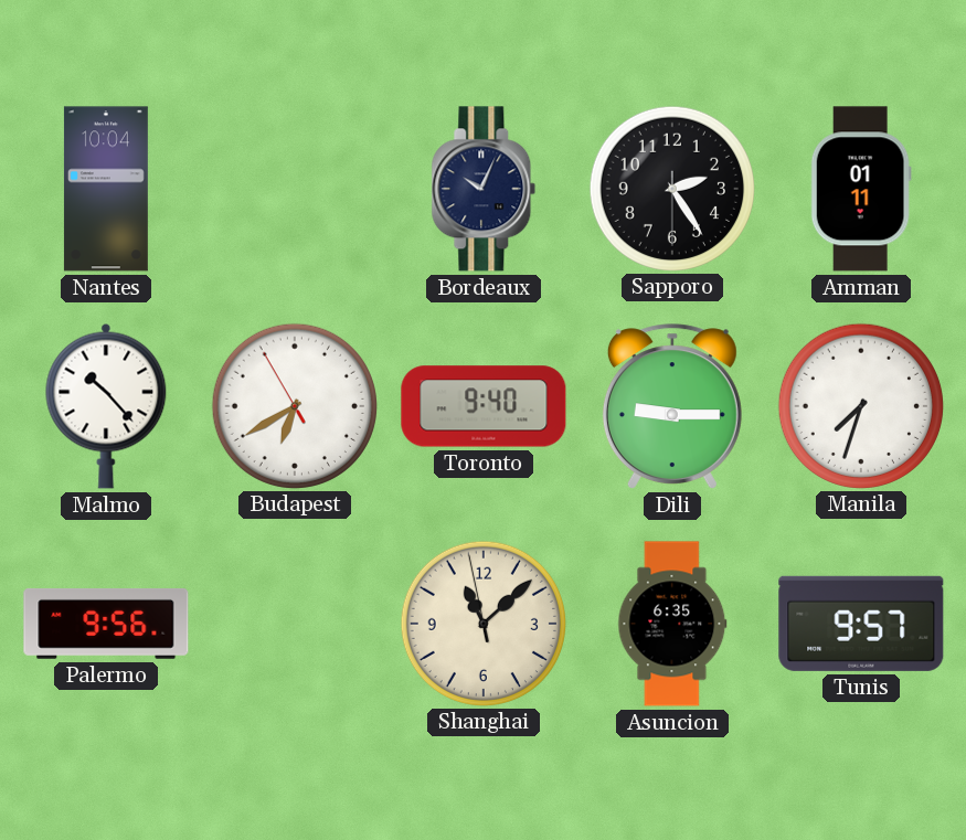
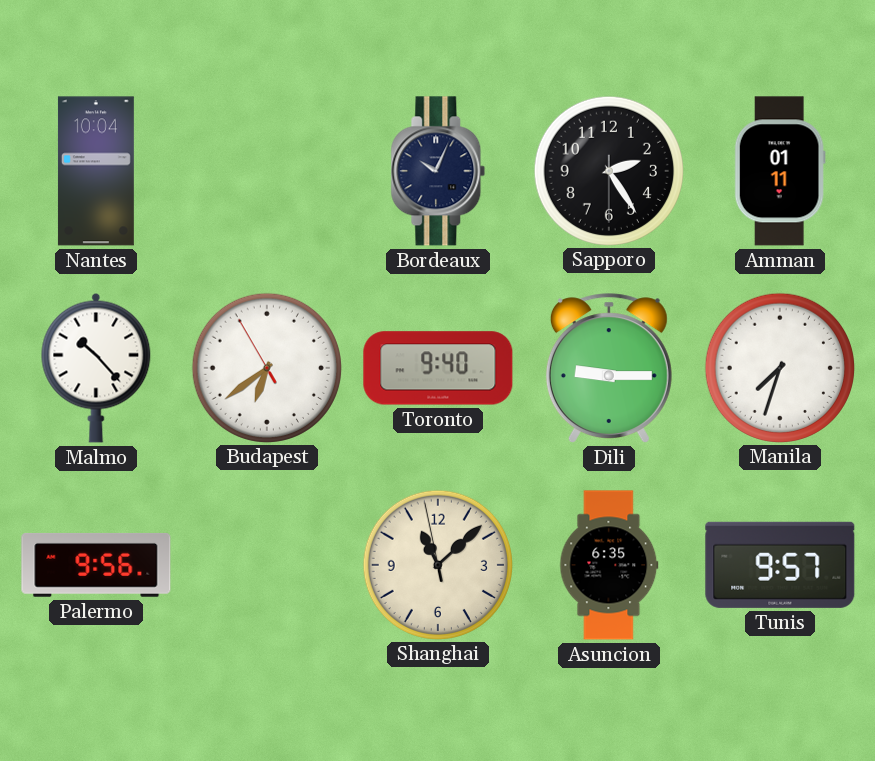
Budapest: 6:39 -> 6:38
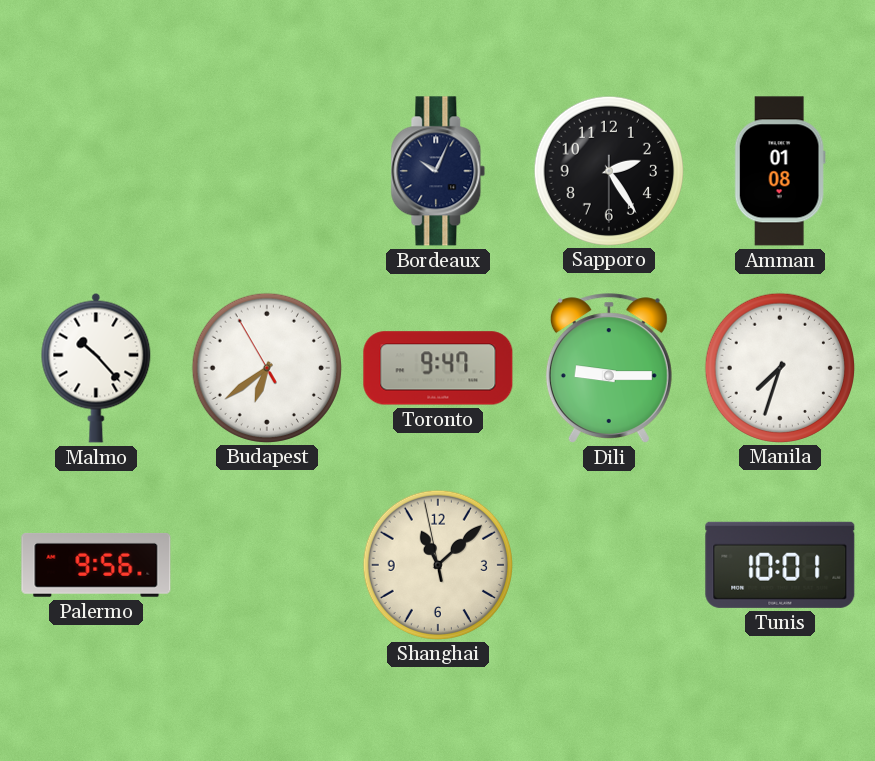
Nantes: 10:04 -> none
Amman: 01:11 -> 01:08
Toronto: 9:40 -> 9:47
Asuncion: 6:35 -> none
Tunis: 9:57 -> 10:01
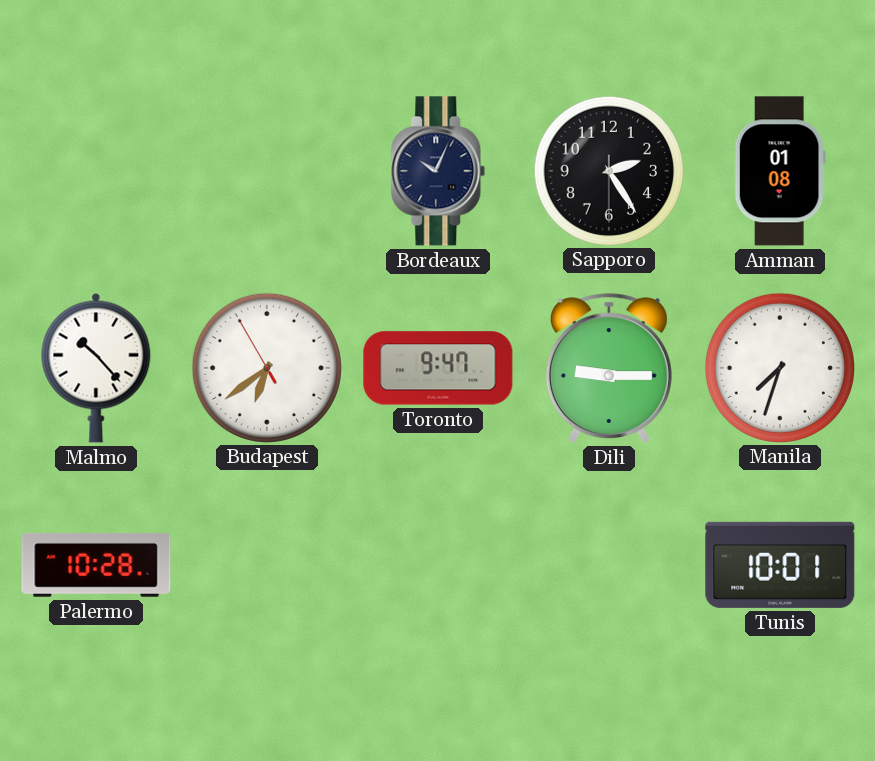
Palermo: 9:56 -> 10:28
Shanghai: 11:07 -> none
